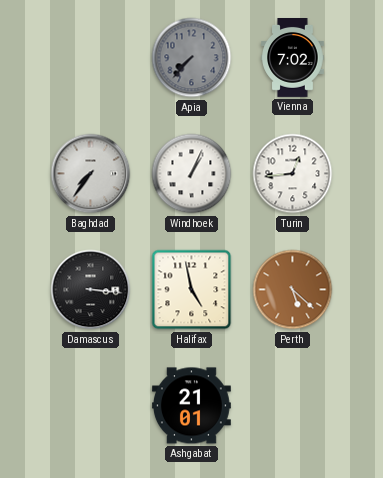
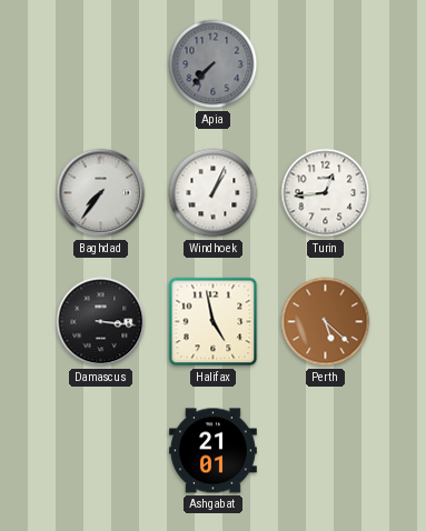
Vienna: 7:02 -> none
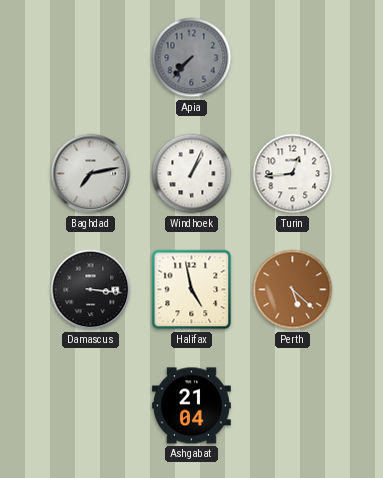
Baghdad: 7:36 -> 7:13
Ashgabat: 21:01 -> 21:04
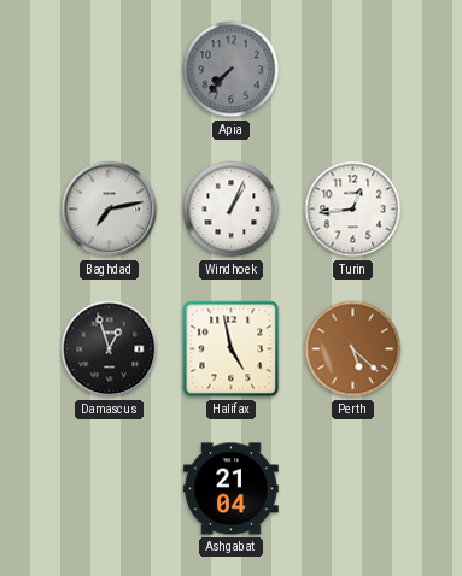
Damascus: 3:16 -> 12:57
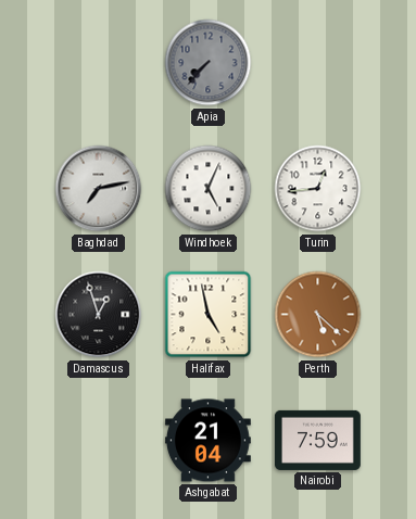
Windhoek: 1:04 -> 5:04
Nairobi: none -> 7:59
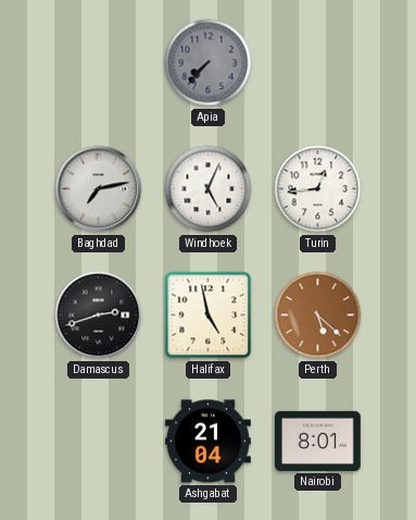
Damascus: 12:57 -> 2:42
Nairobi: 7:59 -> 8:01
